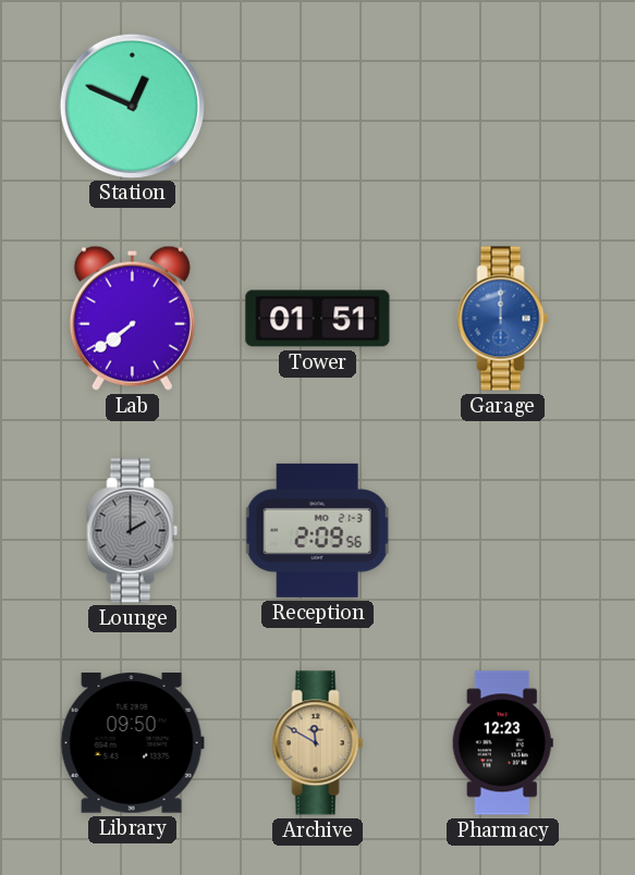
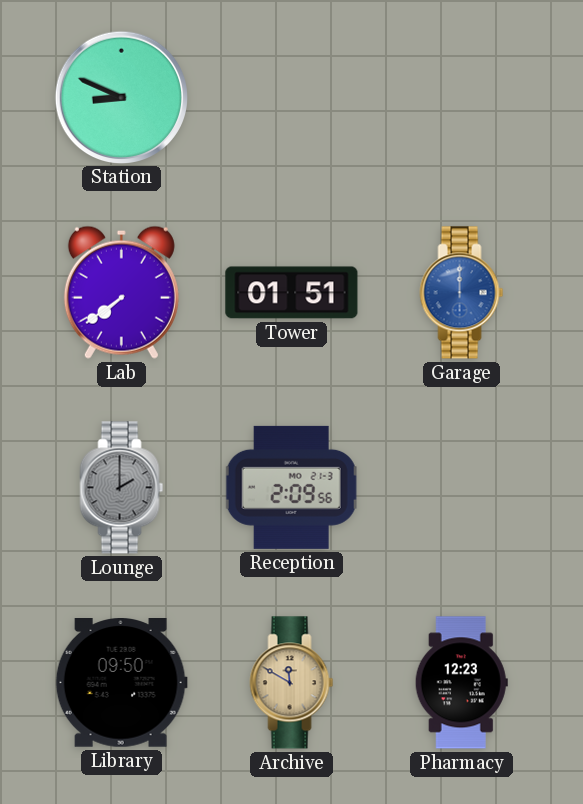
Station: 12:49 -> 8:49
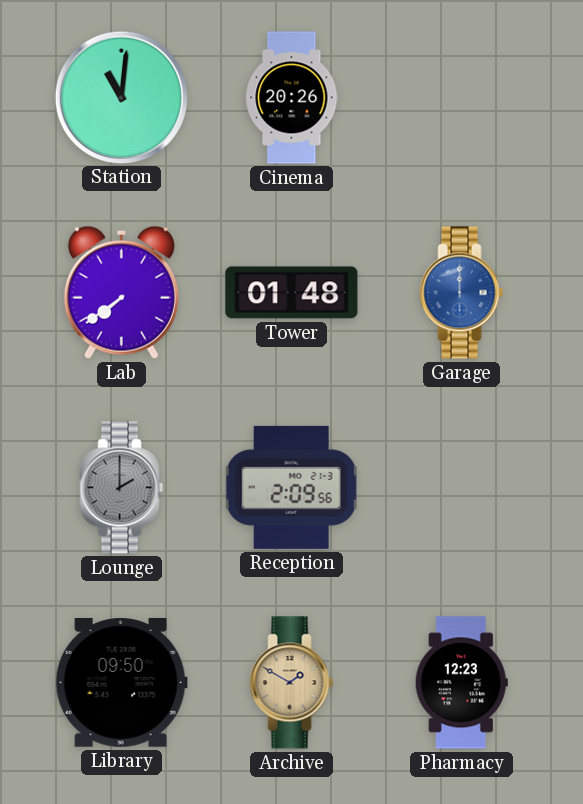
Station: 8:49 -> 11:01
Cinema: none -> 20:26
Tower: 01:51 -> 01:48
Archive: 11:50 -> 1:50
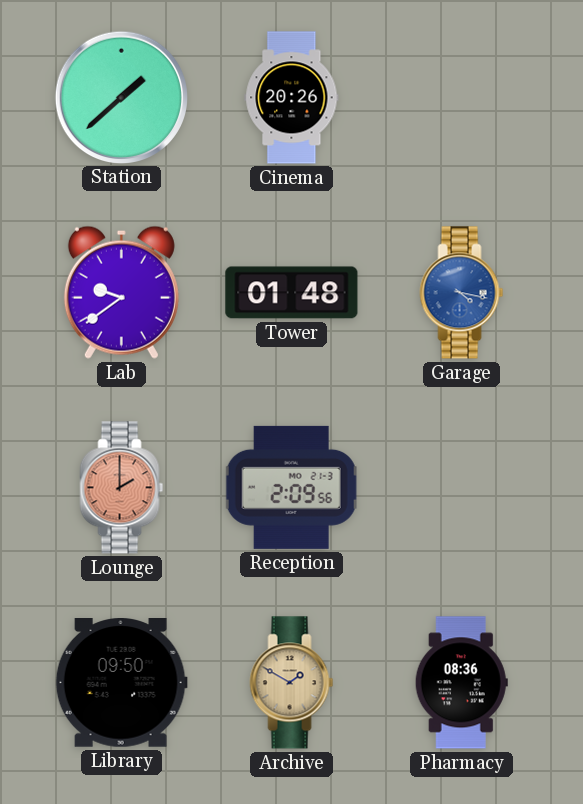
Station: 11:01 -> 1:38
Lab: 7:39 -> 9:39
Garage: 12:00 -> 4:17
Lounge dial: grey -> salmon
Pharmacy: 12:23 -> 08:36
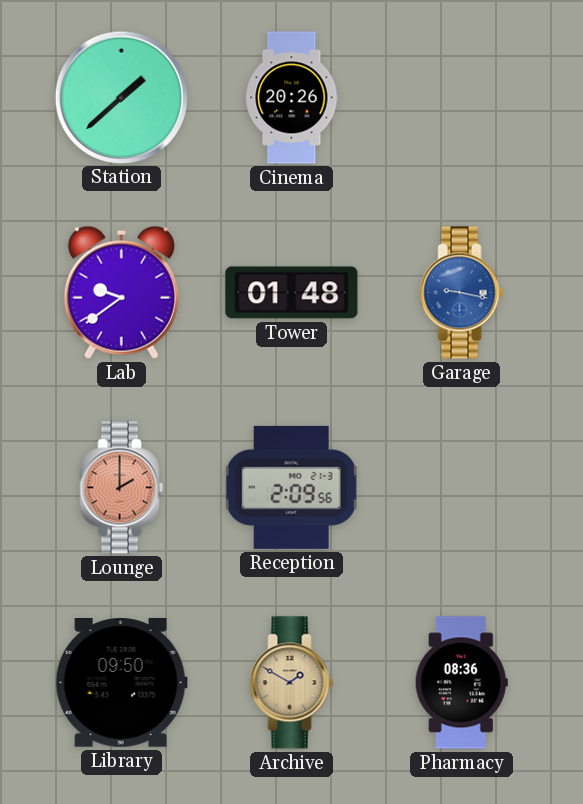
Garage: 4:17 -> 9:17
